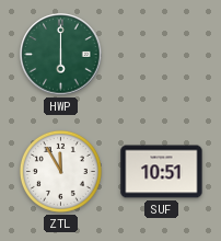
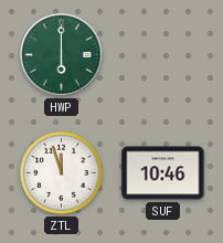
ZTL: 11:55 -> 11:57
SUF: 10:51 -> 10:46
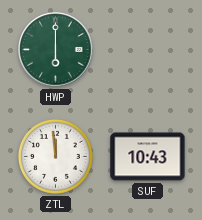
ZTL: 11:57 -> 11:59
SUF: 10:46 -> 10:43
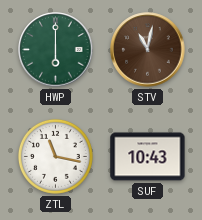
STV: none -> 11:02
ZTL: 11:59 -> 11:17
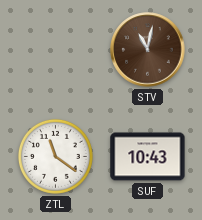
HWP: 6:00 -> none
ZTL: 11:17 -> 11:21
